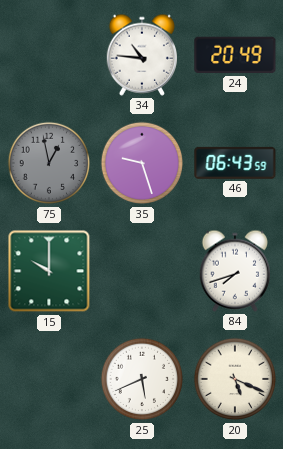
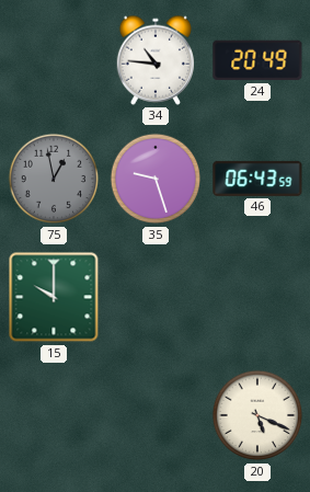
84: 7:42 -> none
25: 5:41 -> none
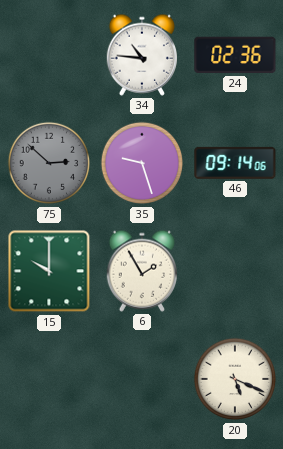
24: 20:49 -> 02:36
75: 12:58 -> 2:52
46: 06:43 -> 09:14
6: none -> 1:55
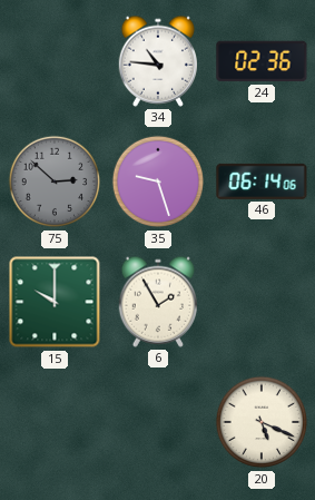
46: 09:14 -> 06:14
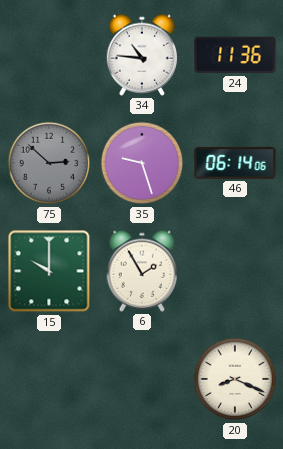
24: 02:36 -> 11:36
20: 5:19 -> 8:19
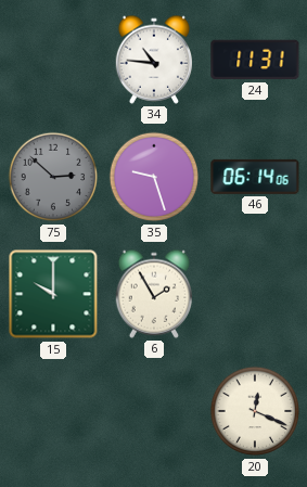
24: 11:36 -> 11:31
20: 8:19 -> 12:19
